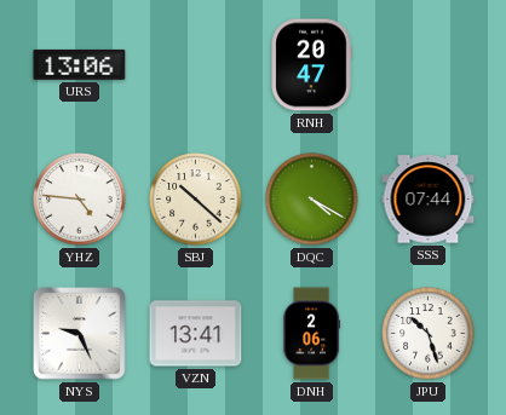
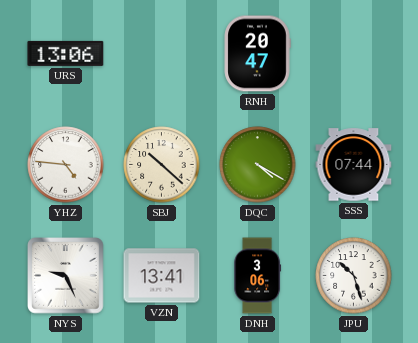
DNH: 2:06 -> 3:06
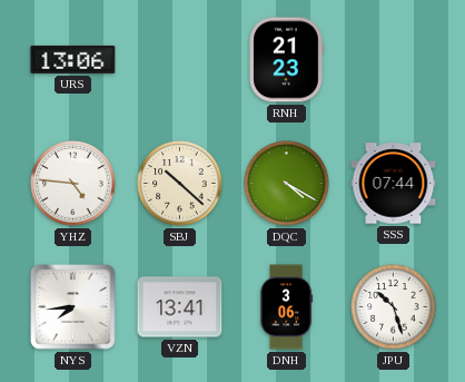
RNH: 20:47 -> 21:23
NYS: 9:26 -> 7:44
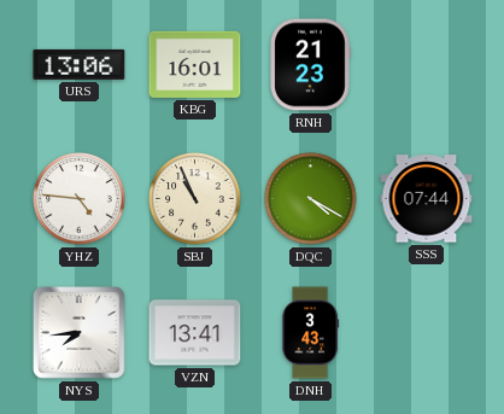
KBG: none -> 16:01
SBJ: 10:22 -> 10:56
DNH: 3:06 -> 3:43
JPU: 10:27 -> none
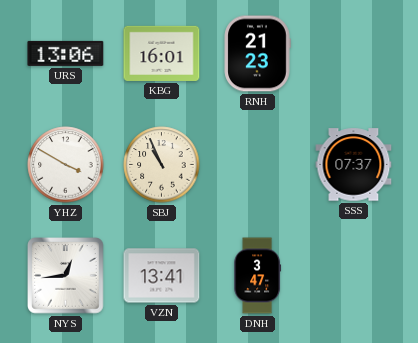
YHZ: 4:46 -> 3:50
DQC: 4:20 -> none
SSS: 07:44 -> 07:37
NYS: 7:44 -> 12:44
DNH: 3:43 -> 3:47
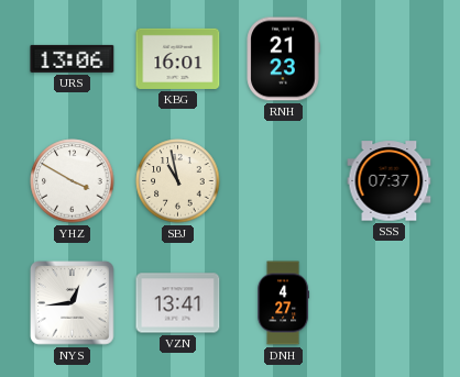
SBJ: 10:56 -> 10:58
DNH: 3:47 -> 4:27
